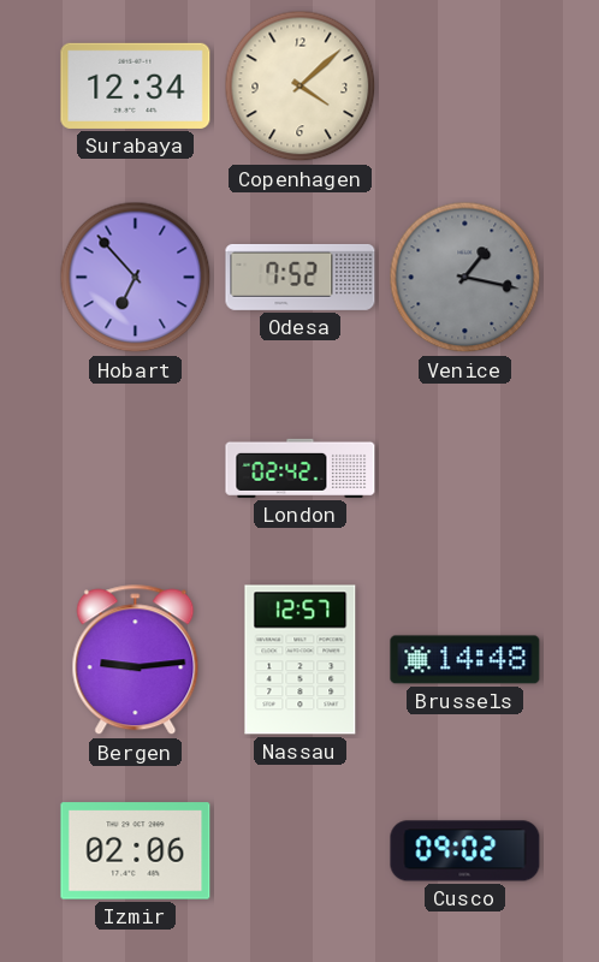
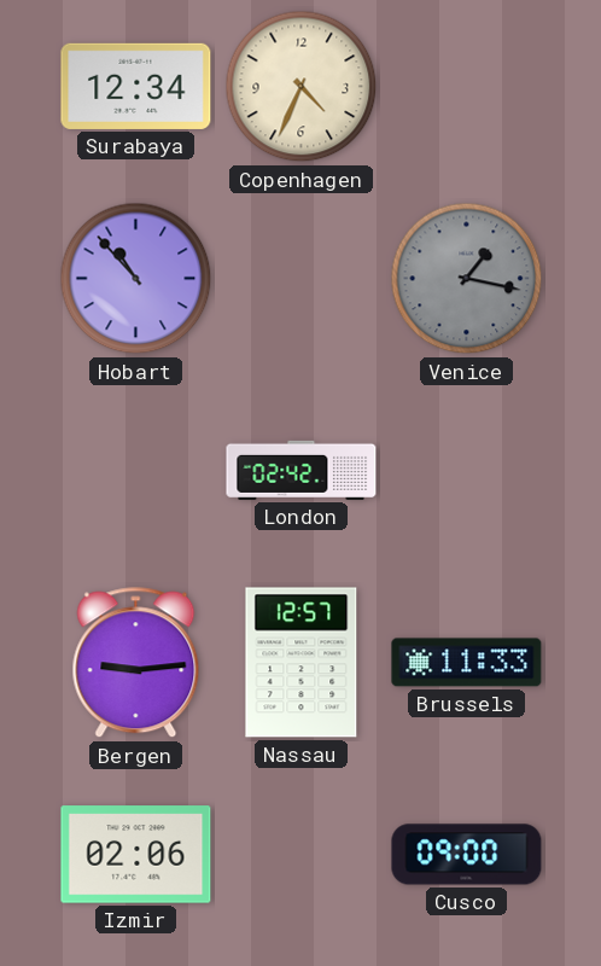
Copenhagen: 4:08 -> 4:34
Hobart: 6:53 -> 10:53
Odesa: 7:52 -> none
Brussels: 14:48 -> 11:33
Cusco: 09:02 -> 09:00
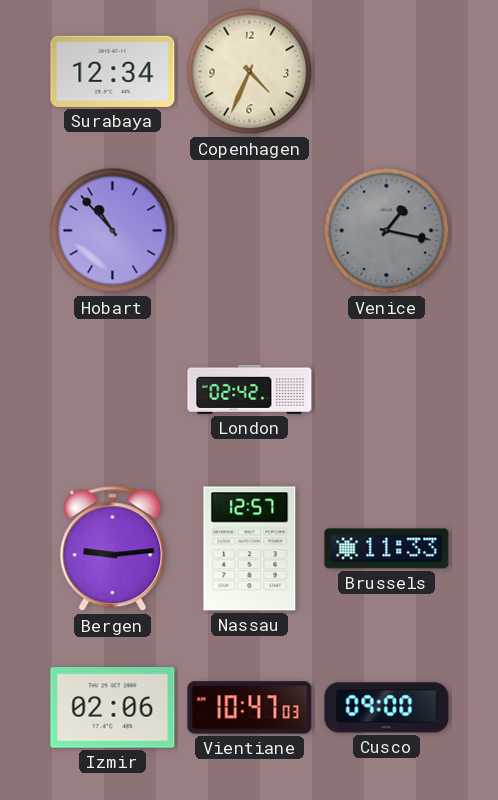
Vientiane: none -> 10:47
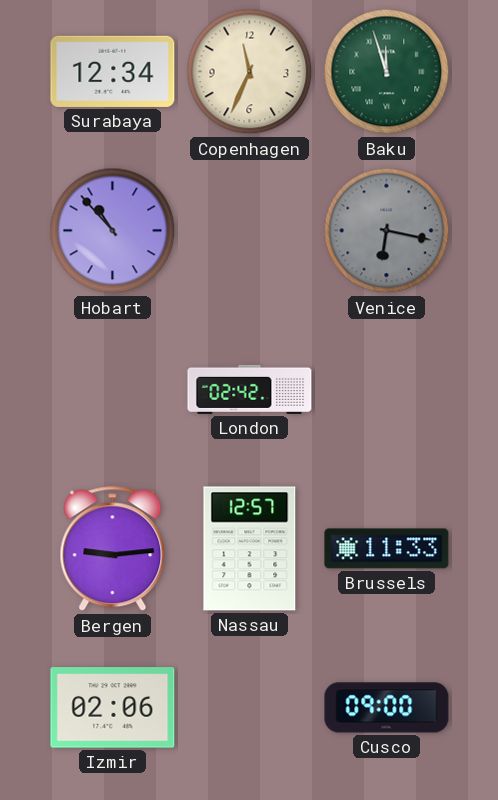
Copenhagen: 4:34 -> 11:34
Baku: none -> 11:57
Venice: 1:17 -> 6:17
Vientiane: 10:47 -> none
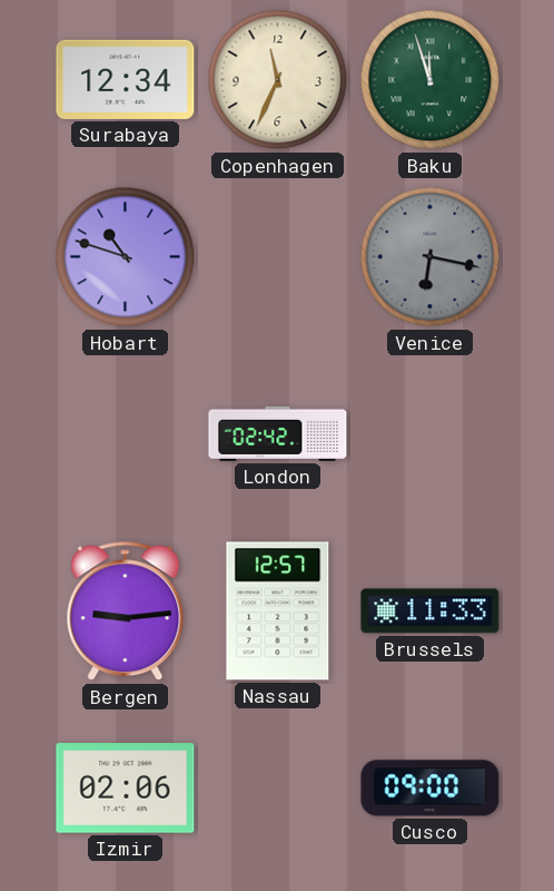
Hobart: 10:53 -> 10:48
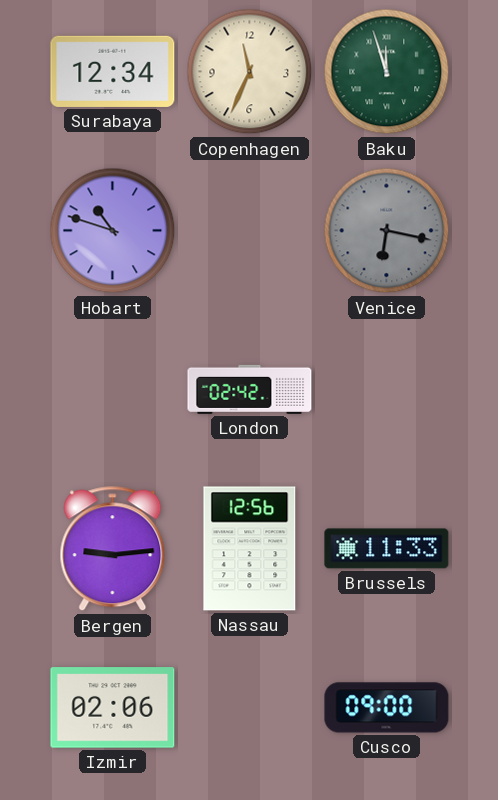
Nassau: 12:57 -> 12:56
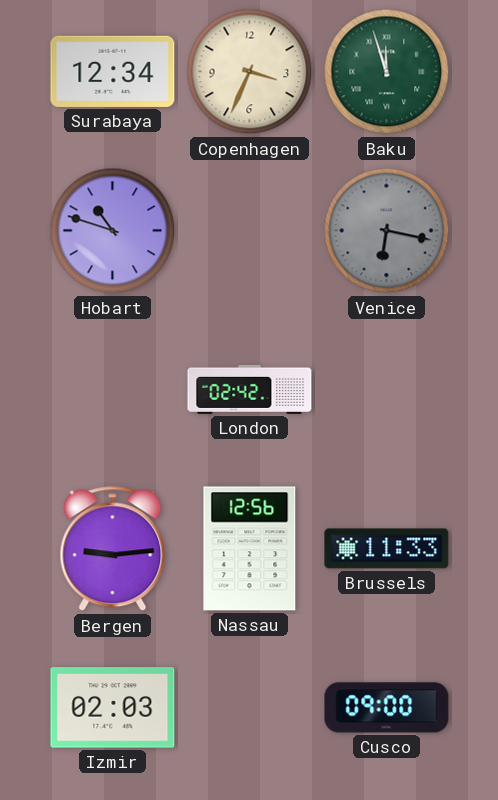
Copenhagen: 11:34 -> 3:34
Izmir: 02:06 -> 02:03
